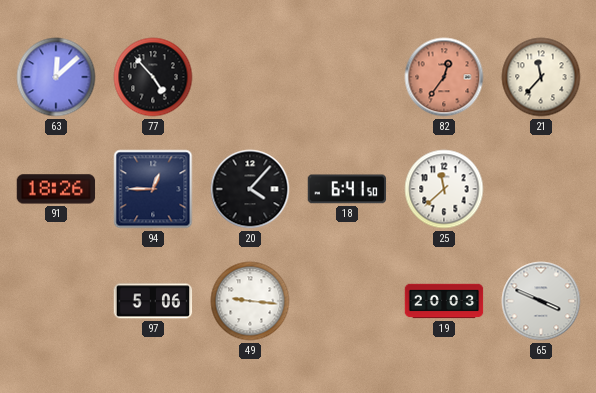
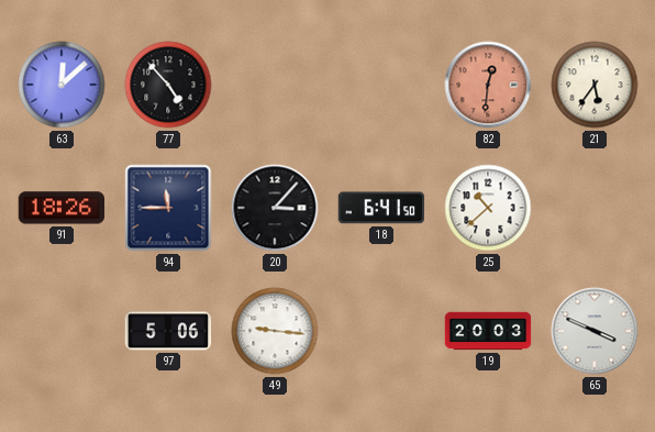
82: 12:36 -> 12:31
21: 11:37 -> 5:36
94: 12:45 -> 11:45
20: 4:07 -> 3:07
25: 11:38 -> 10:38
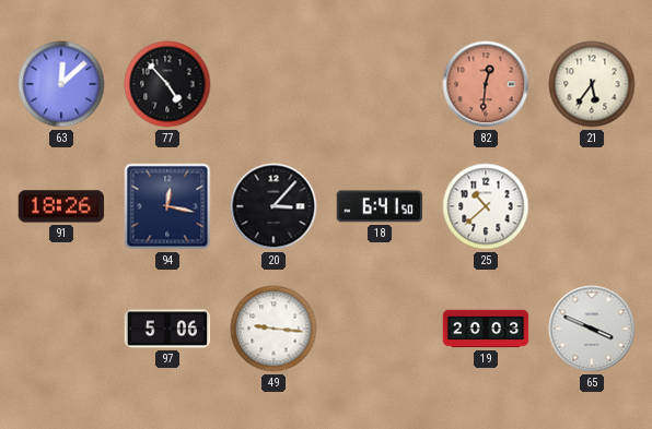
94: 11:45 -> 12:17
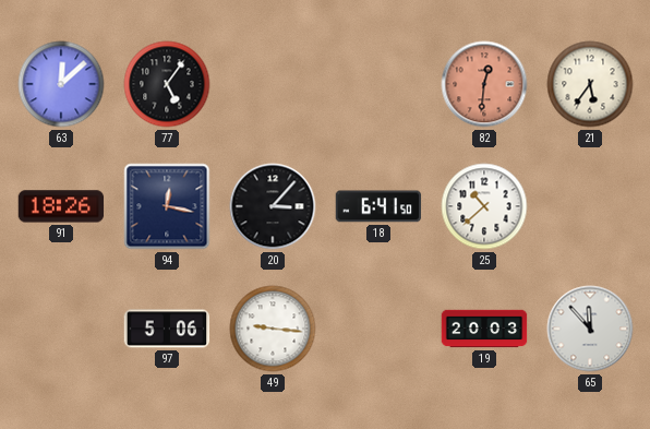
77: 4:53 -> 5:06
65: 3:49 -> 11:53
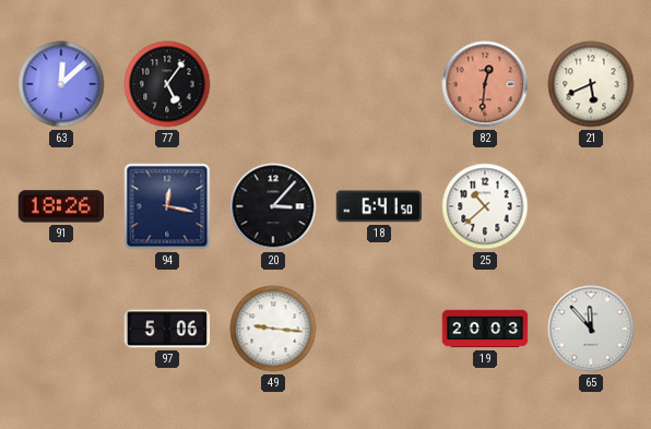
21: 5:36 -> 5:41
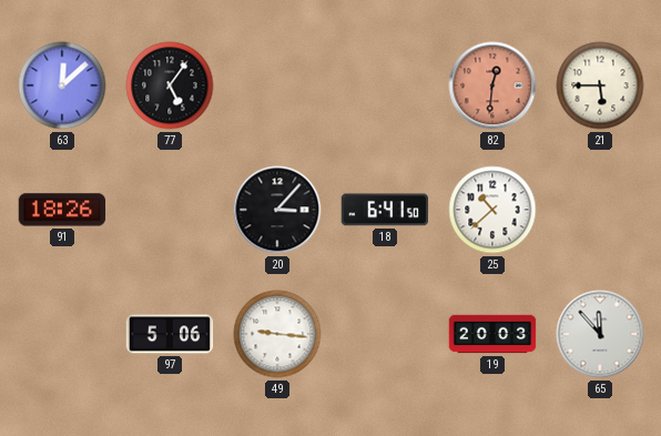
21: 5:41 -> 5:45
94: 12:17 -> none
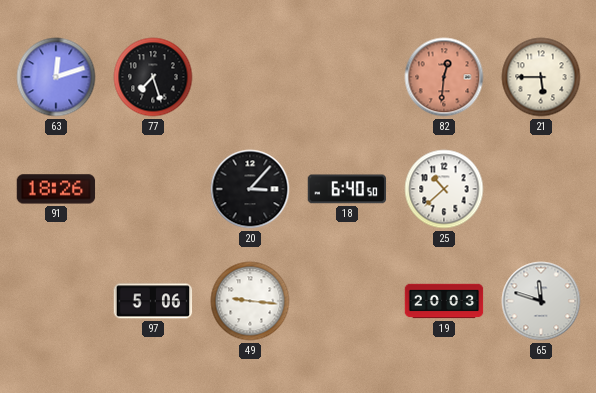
63: 12:08 -> 12:12
77: 5:06 -> 7:27
18: 6:41 -> 6:40
65: 11:53 -> 11:48
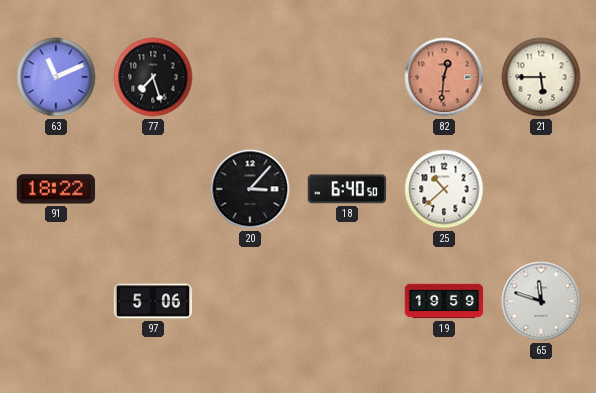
63: 12:12 -> 11:11
91: 18:26 -> 18:22
49: 9:16 -> none
19: 20:03 -> 19:59
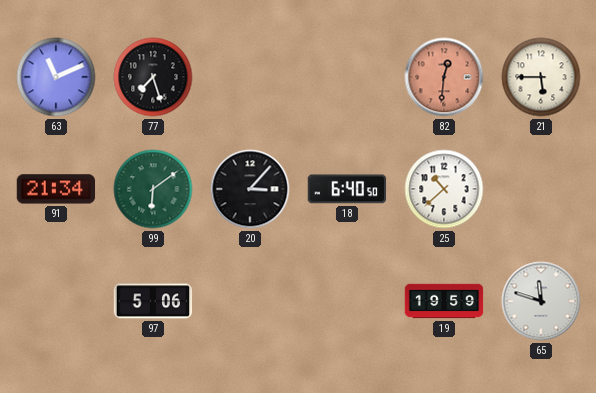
91: 18:22 -> 21:34
99: none -> 6:09
